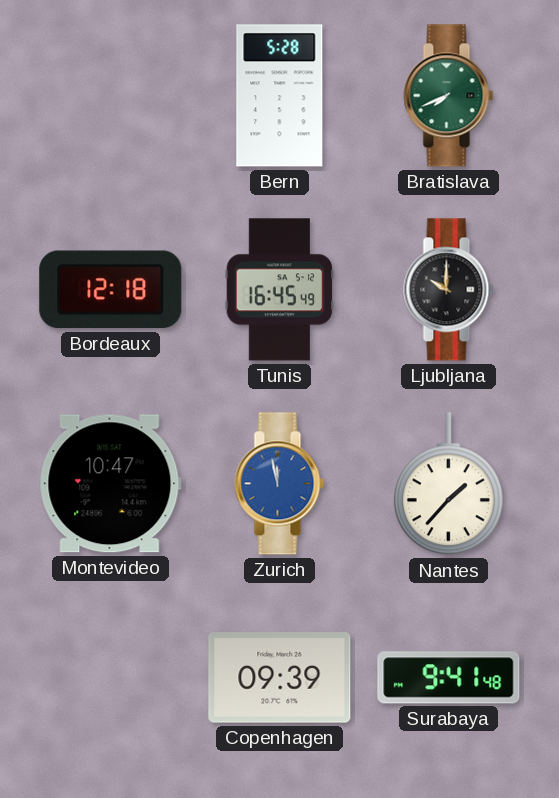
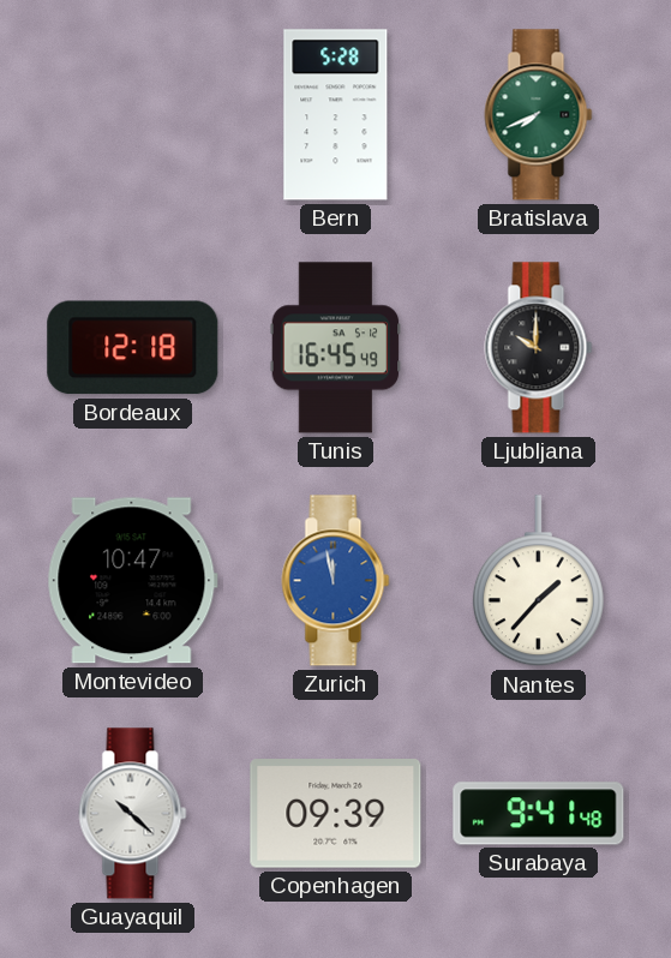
Guayaquil: none -> 10:22
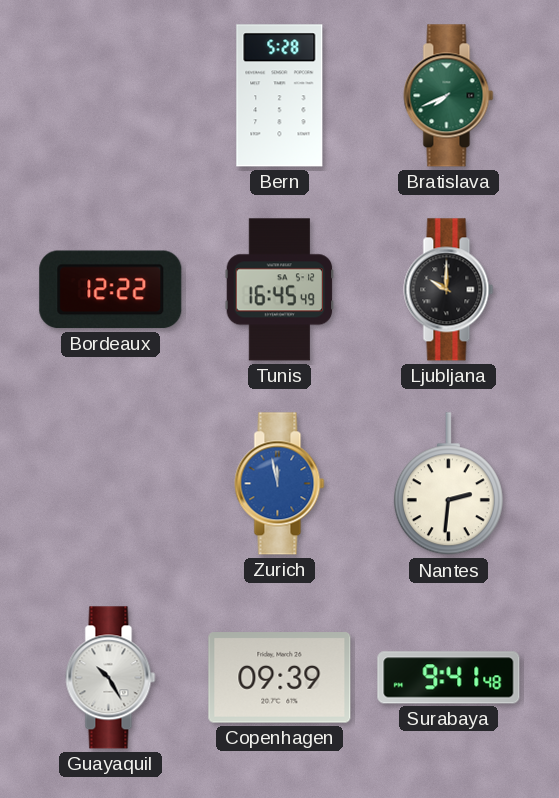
Bordeaux: 12:18 -> 12:22
Montevideo: 10:47 -> none
Nantes: 1:37 -> 2:31
Guayaquil: 10:22 -> 10:25
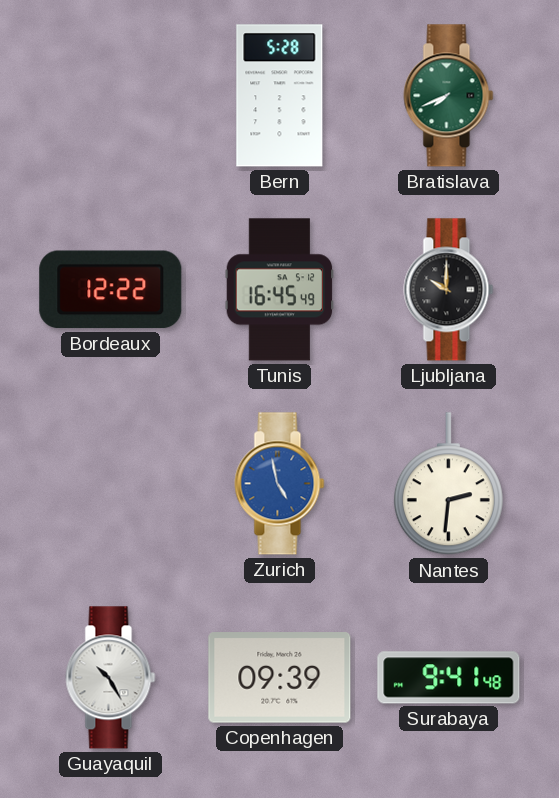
Zurich: 11:58 -> 4:58
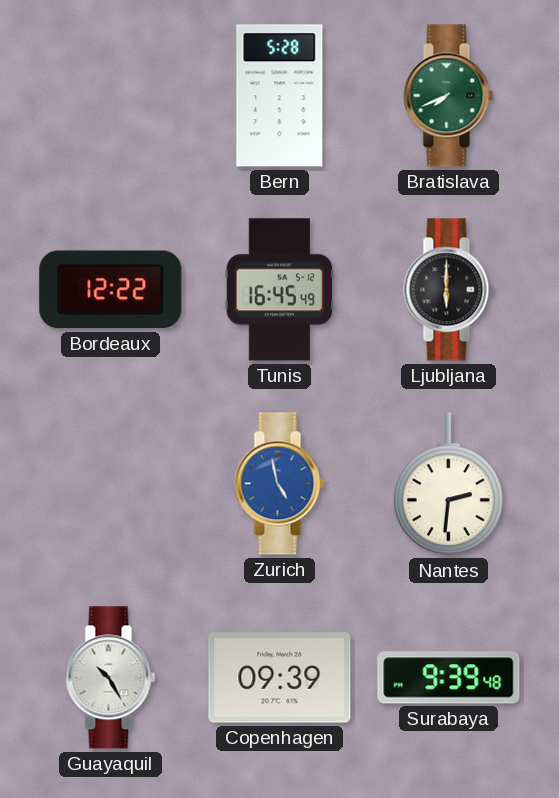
Ljubljana: 10:00 -> 6:00
Surabaya: 9:41 -> 9:39
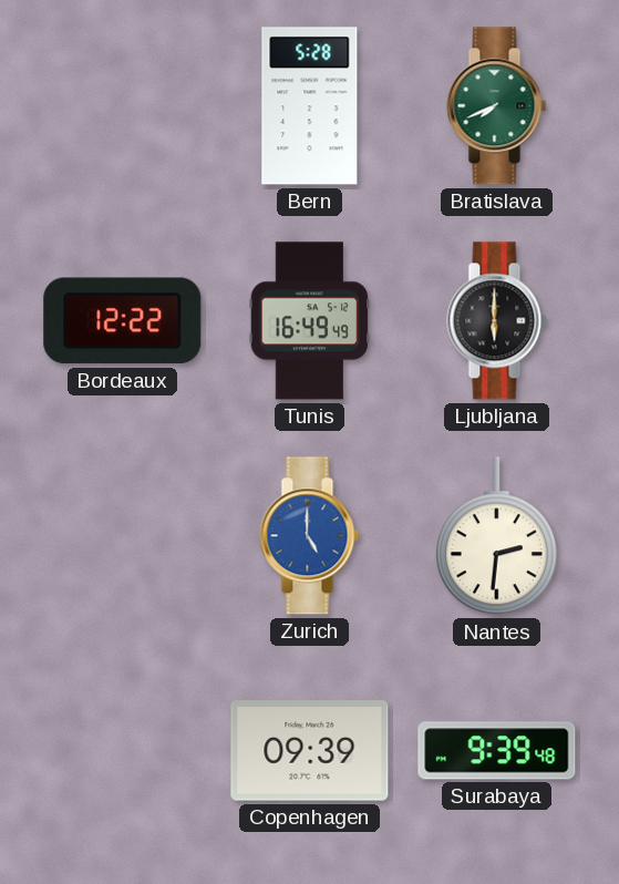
Tunis: 16:45 -> 16:49
Zurich: 4:58 -> 5:00
Guayaquil: 10:25 -> none
